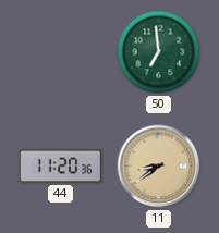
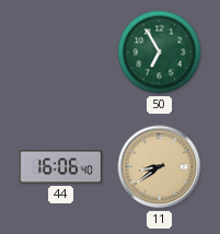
50: 6:59 -> 6:55
44: 11:20 -> 16:06
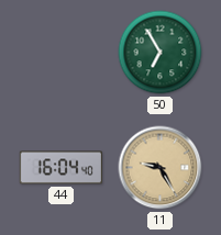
44: 16:06 -> 16:04
11: 8:39 -> 9:25
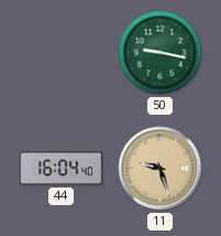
50: 6:55 -> 9:17
11: 9:25 -> 9:27
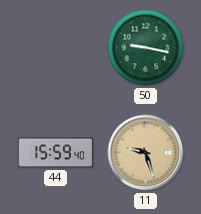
44: 16:04 -> 15:59
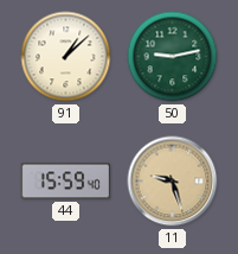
91: none -> 1:08
50: 9:17 -> 9:13
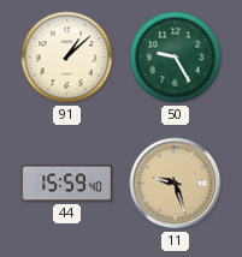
50: 9:13 -> 9:25
